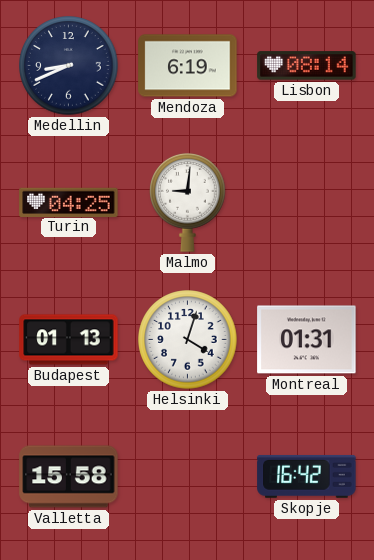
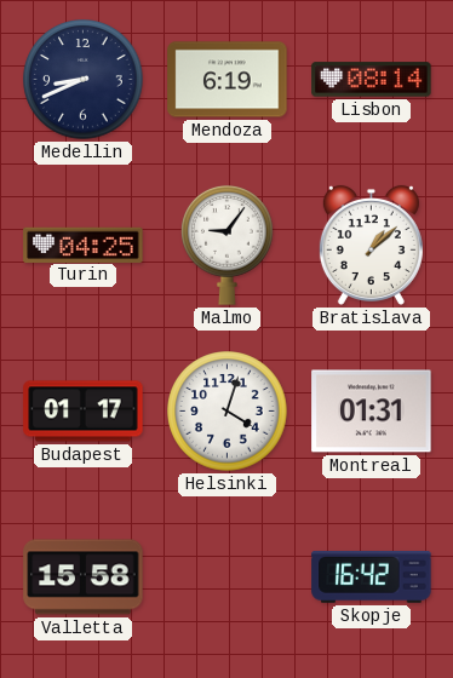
Malmo: 9:01 -> 9:06
Bratislava: none -> 1:08
Budapest: 01:13 -> 01:17
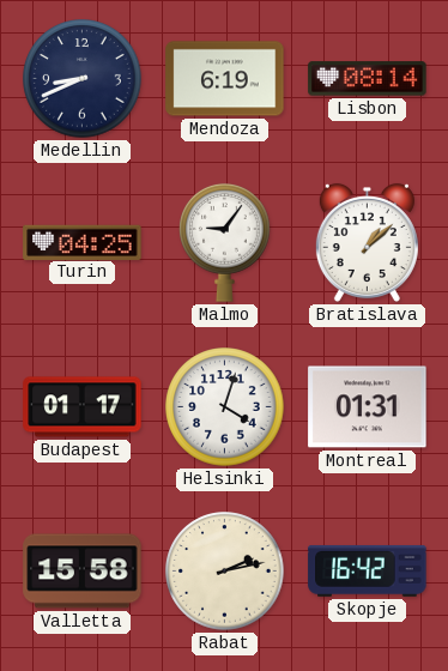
Rabat: none -> 2:13
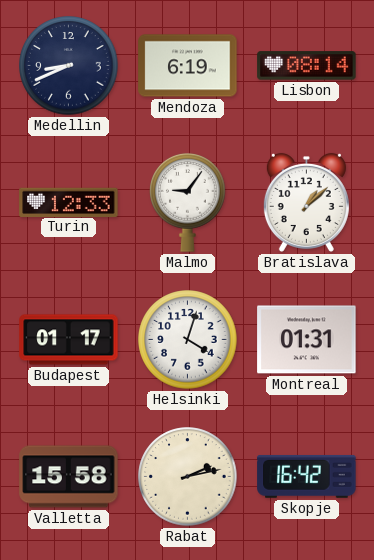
Turin: 04:25 -> 12:33
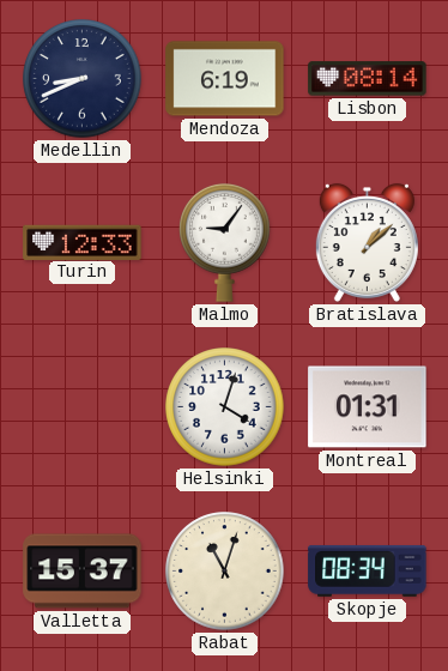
Budapest: 01:17 -> none
Valletta: 15:58 -> 15:37
Rabat: 2:13 -> 11:03
Skopje: 16:42 -> 08:34
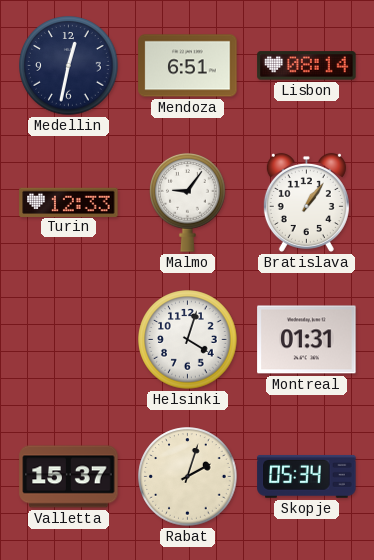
Medellin: 8:41 -> 12:32
Mendoza: 6:19 -> 6:51
Bratislava: 1:08 -> 1:06
Rabat: 11:03 -> 2:03
Skopje: 08:34 -> 05:34
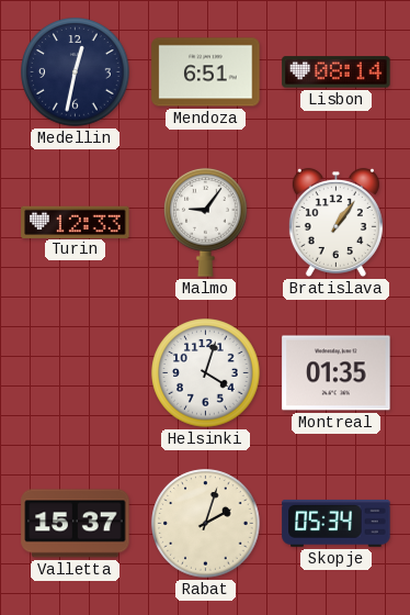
Montreal: 01:31 -> 01:35
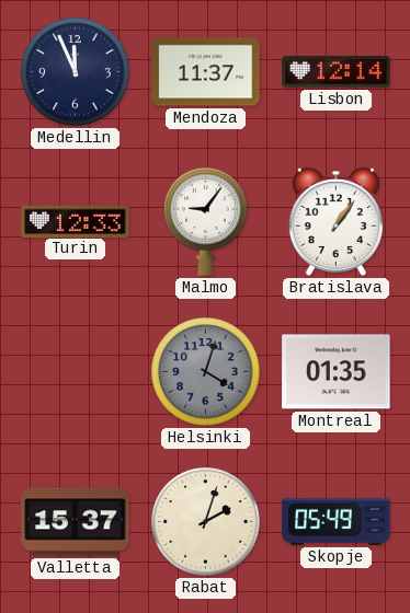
Medellin: 12:32 -> 11:56
Mendoza: 6:51 -> 11:37
Lisbon: 08:14 -> 12:14
Helsinki dial: white -> grey
Skopje: 05:34 -> 05:49
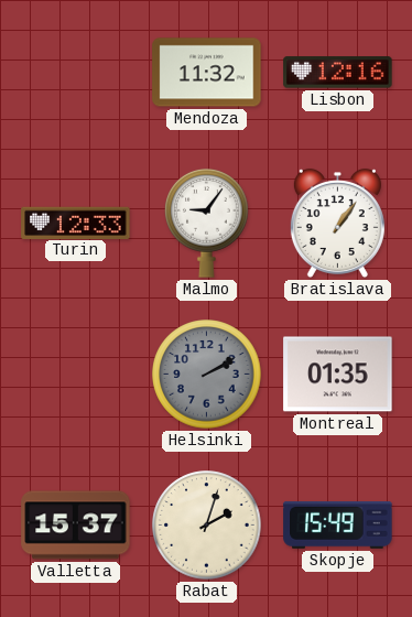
Medellin: 11:56 -> none
Mendoza: 11:37 -> 11:32
Lisbon: 12:14 -> 12:16
Helsinki: 4:03 -> 2:10
Skopje: 05:49 -> 15:49
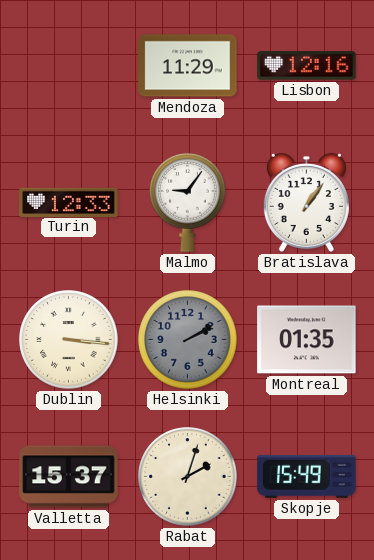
Mendoza: 11:32 -> 11:29
Dublin: none -> 3:16
